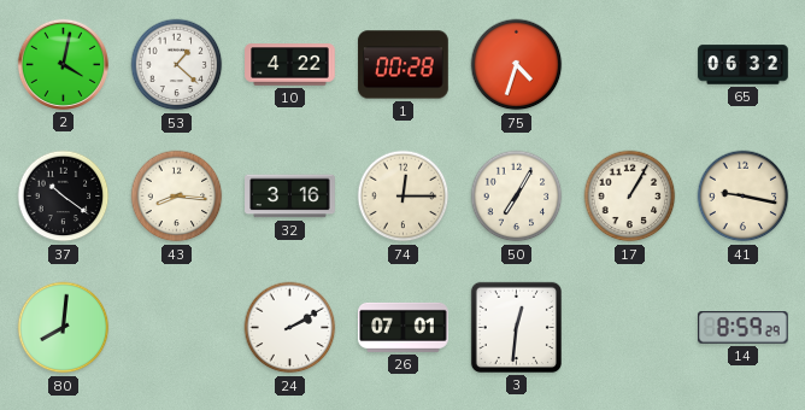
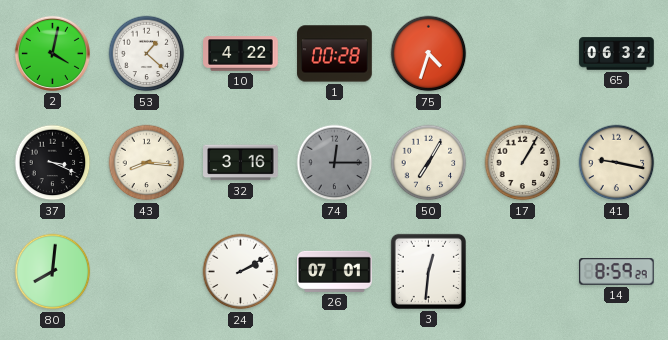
37: 10:21 -> 3:19
74 dial: cream -> grey
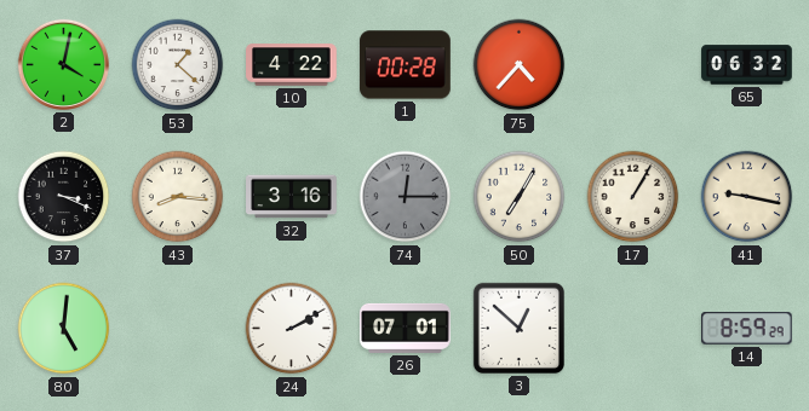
75: 4:33 -> 4:37
80: 8:01 -> 5:01
3: 12:31 -> 12:52
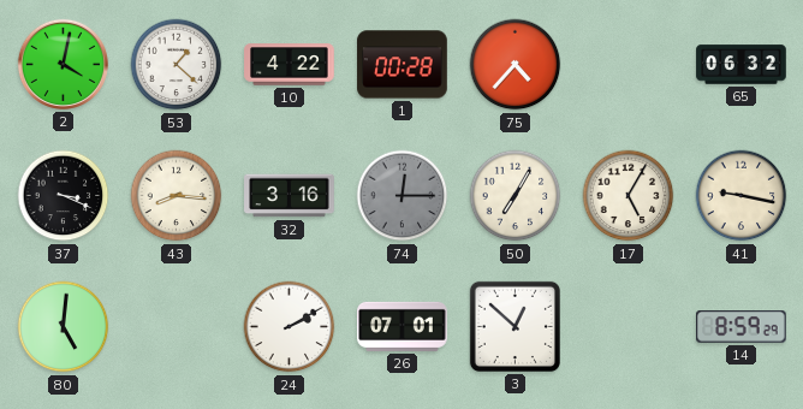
17: 1:05 -> 5:05
